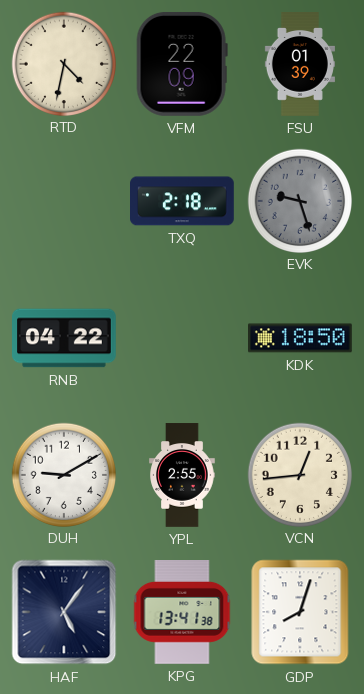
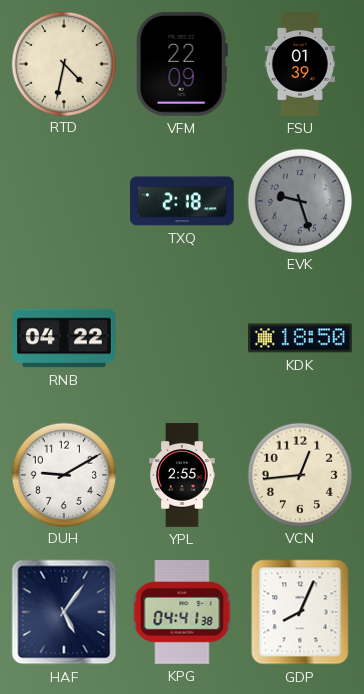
KPG: 13:41 -> 04:41
GDP: 8:03 -> 8:04
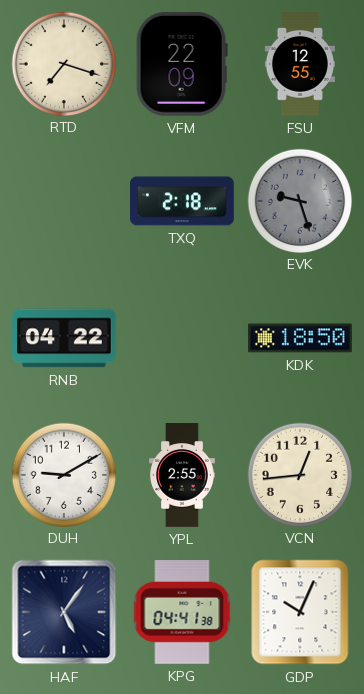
RTD: 4:32 -> 7:18
FSU: 01:39 -> 12:55
GDP: 8:04 -> 10:04
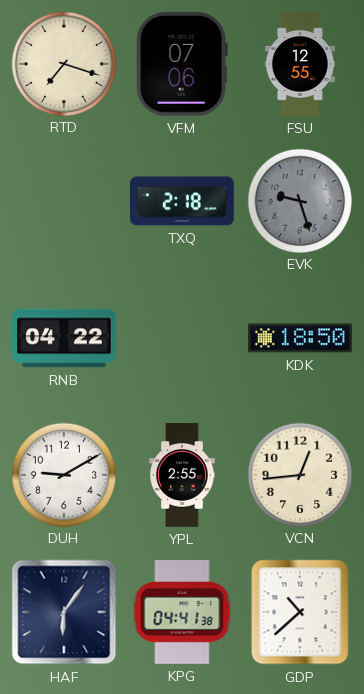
VFM: 22:09 -> 07:06
HAF: 5:06 -> 6:06
GDP: 10:04 -> 10:38
